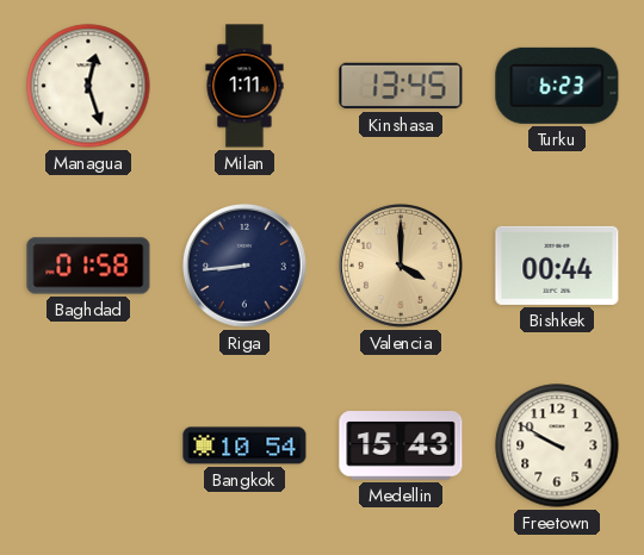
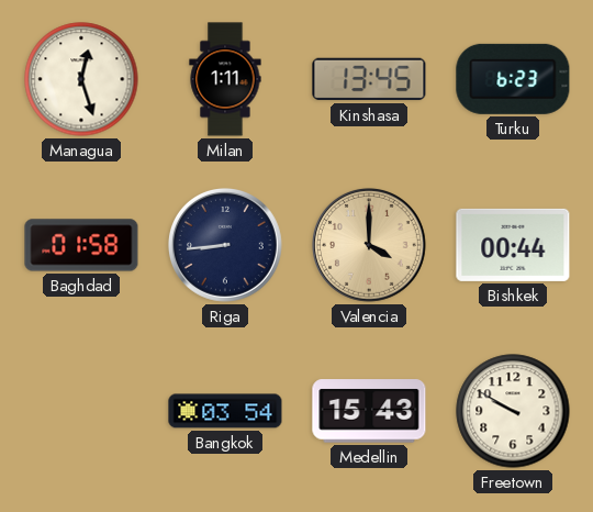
Bangkok: 10:54 -> 03:54
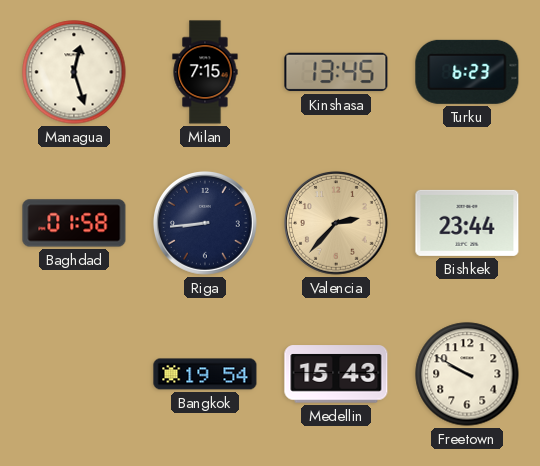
Milan: 1:11 -> 7:15
Valencia: 4:00 -> 2:37
Bishkek: 00:44 -> 23:44
Bangkok: 03:54 -> 19:54
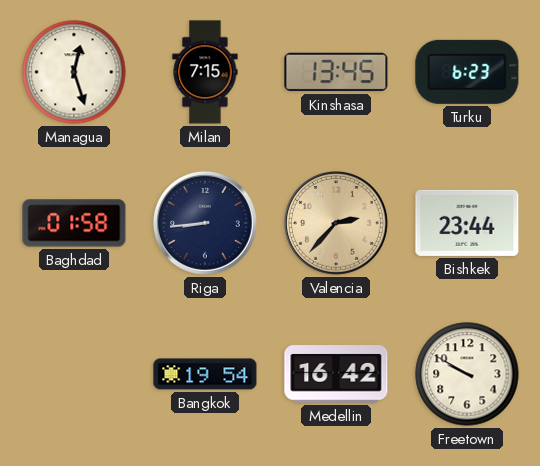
Medellin: 15:43 -> 16:42
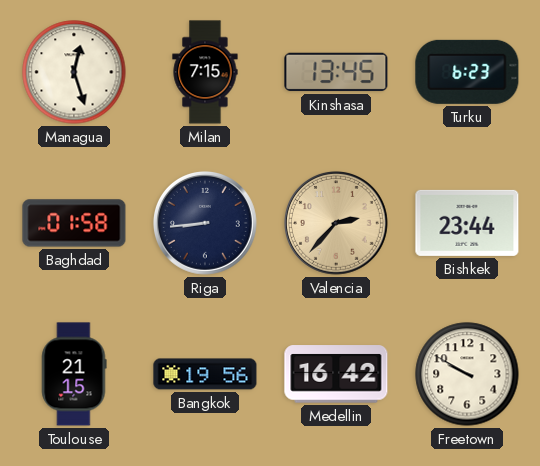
Toulouse: none -> 21:15
Bangkok: 19:54 -> 19:56
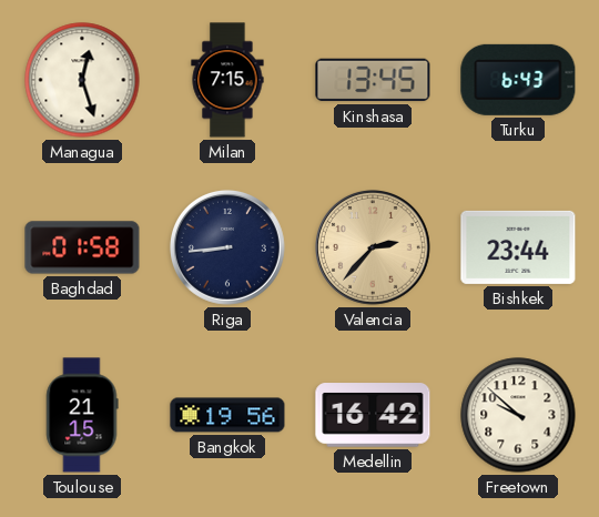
Turku: 6:23 -> 6:43
Freetown: 9:50 -> 9:52
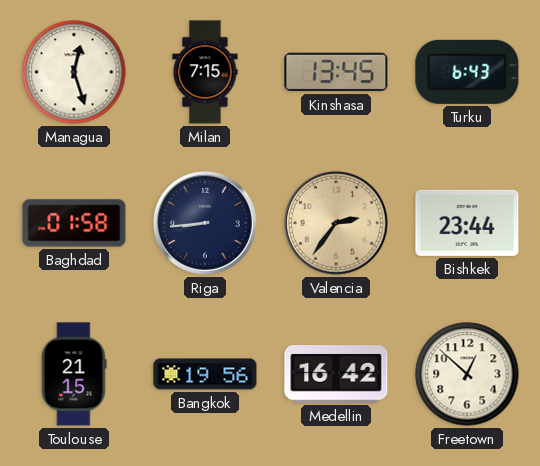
Valencia: 2:37 -> 2:36
Freetown: 9:52 -> 12:52
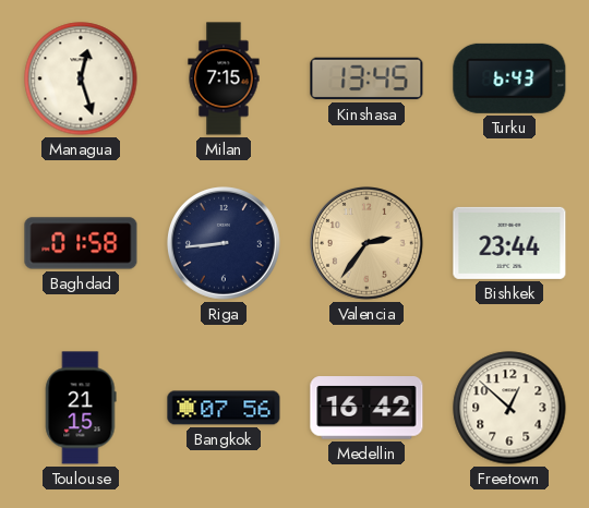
Bangkok: 19:56 -> 07:56
